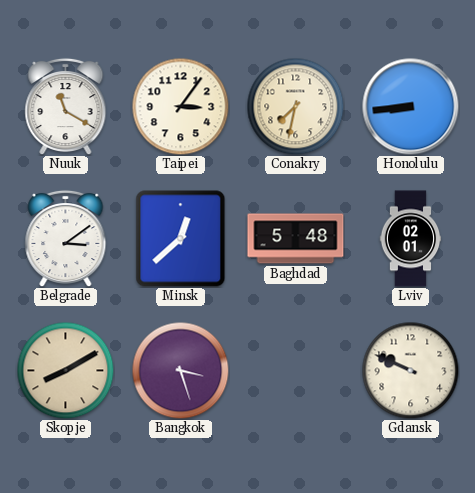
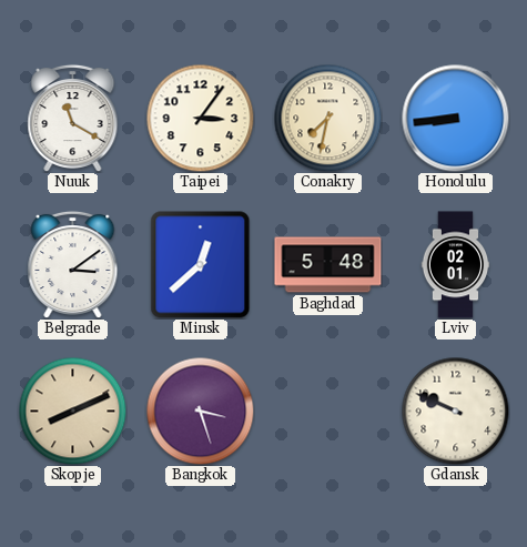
Skopje: 8:10 -> 8:11
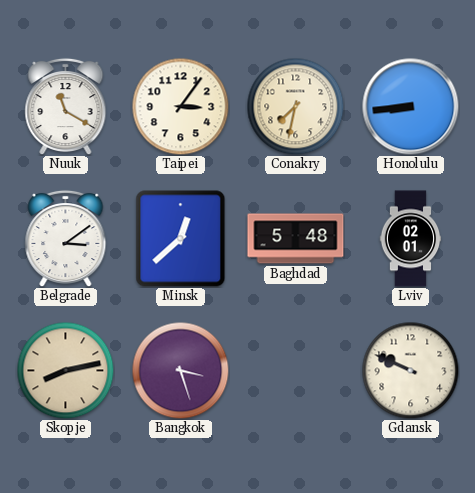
Skopje: 8:11 -> 8:13
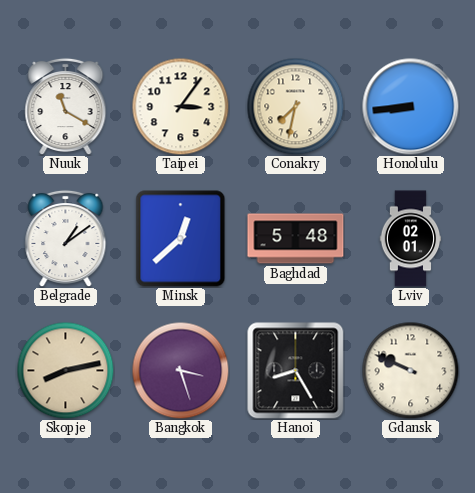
Belgrade: 3:09 -> 1:09
Hanoi: none -> 8:25
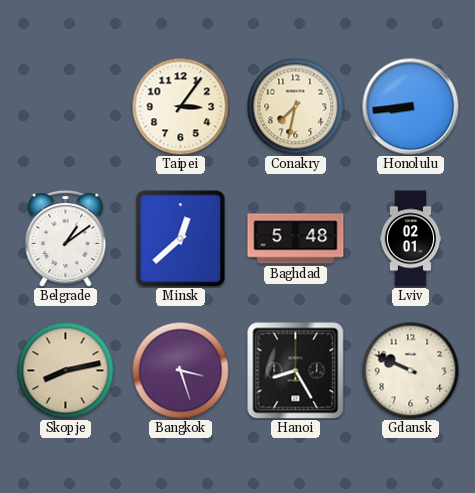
Nuuk: 11:20 -> none
